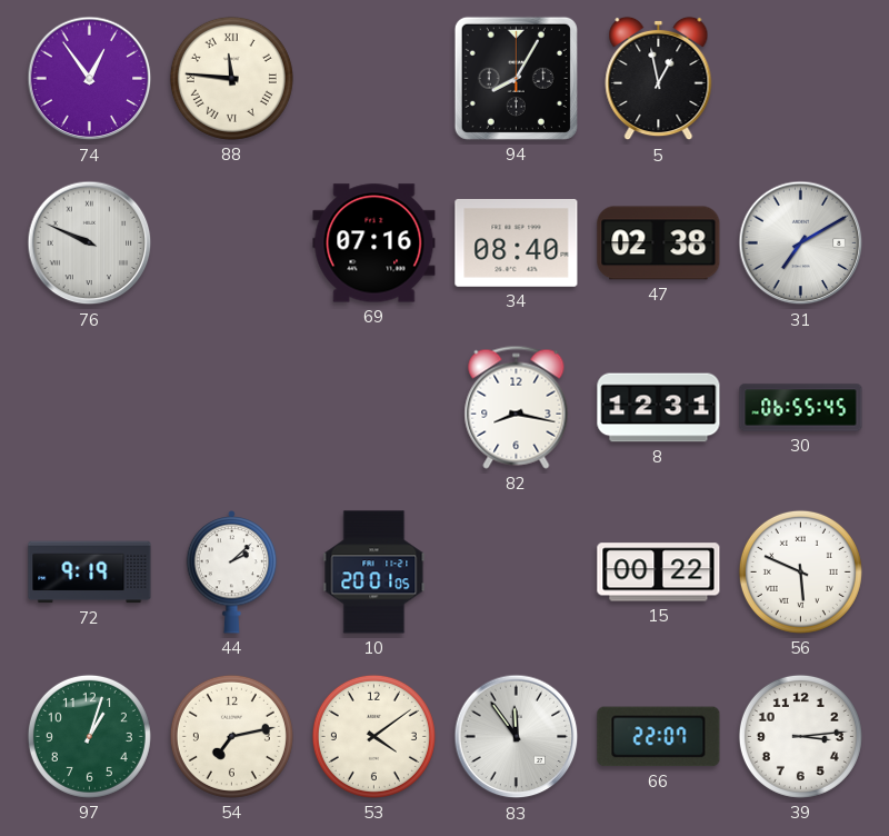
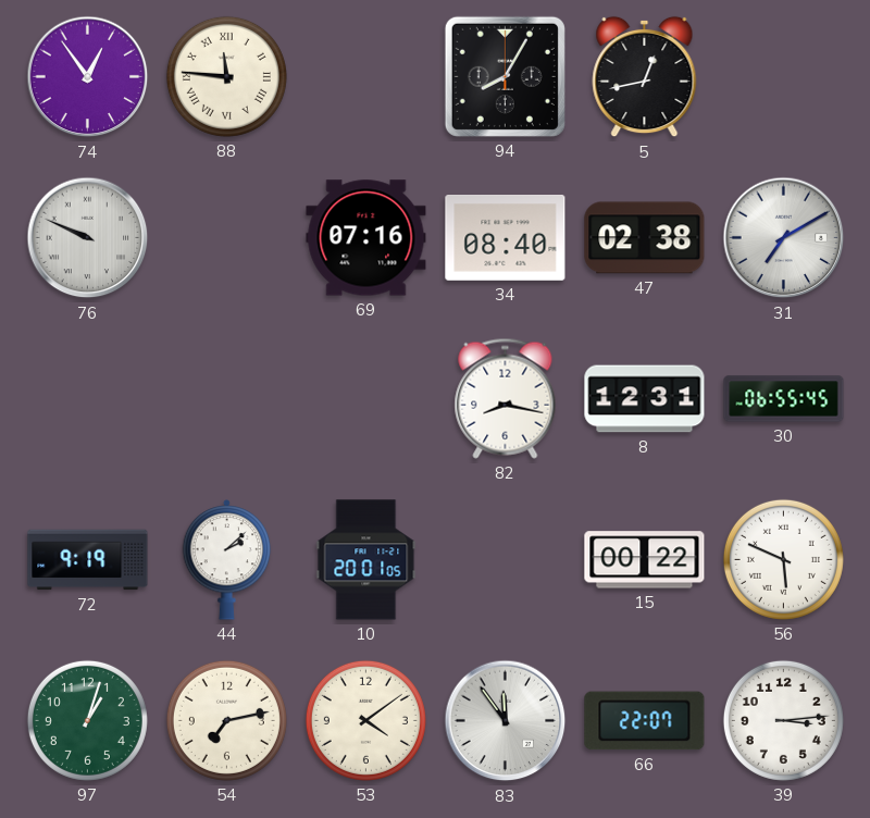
5: 12:58 -> 12:43
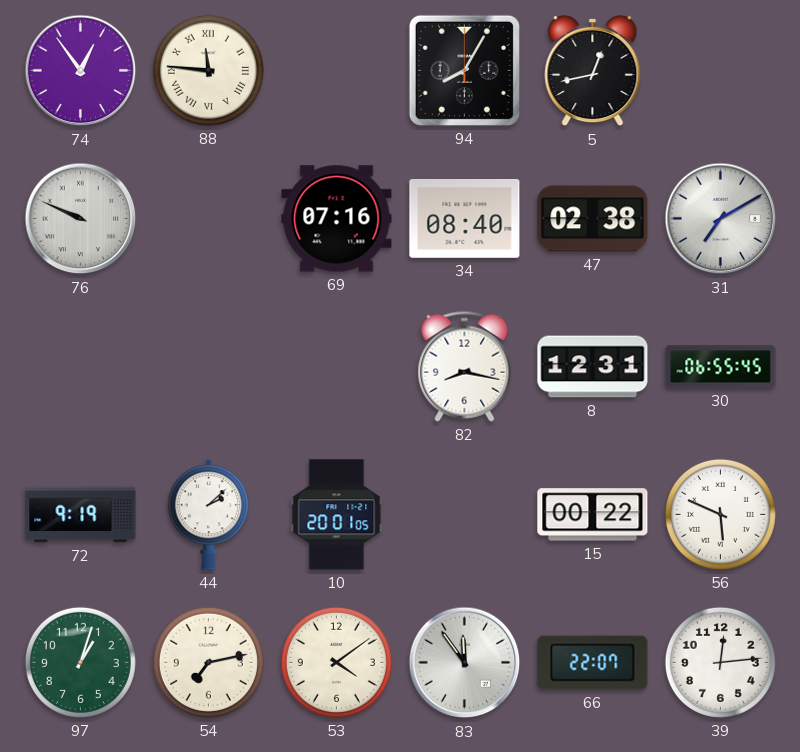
39: 3:14 -> 12:14
